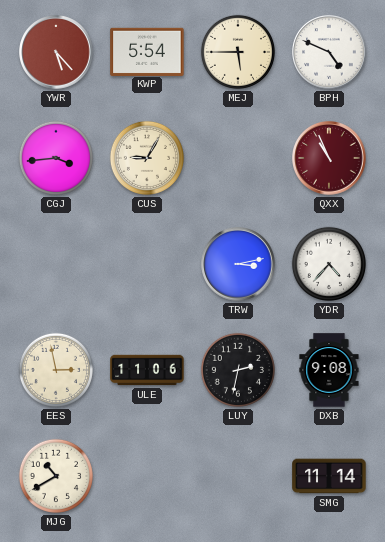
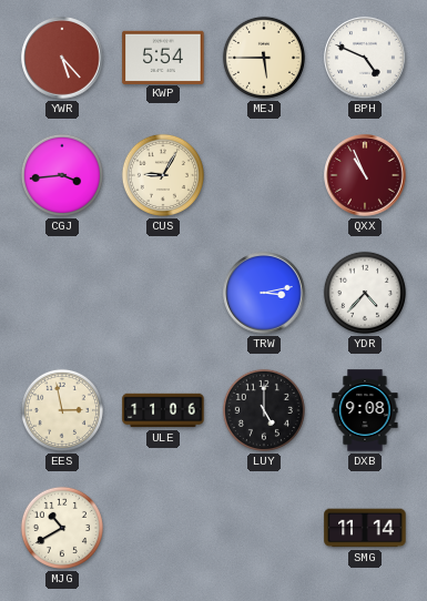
LUY: 2:32 -> 5:00
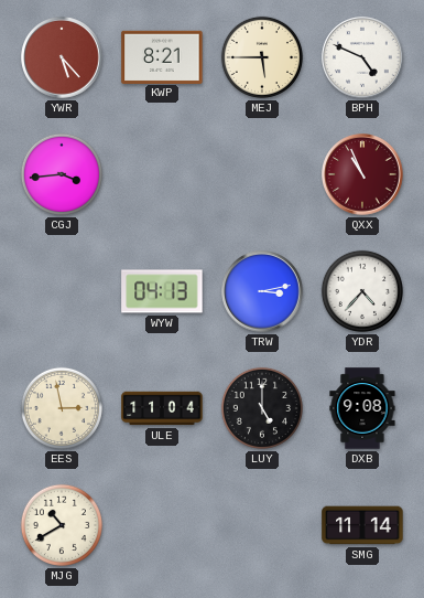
KWP: 5:54 -> 8:21
CUS: 9:05 -> none
WYW: none -> 04:13
ULE: 11:06 -> 11:04
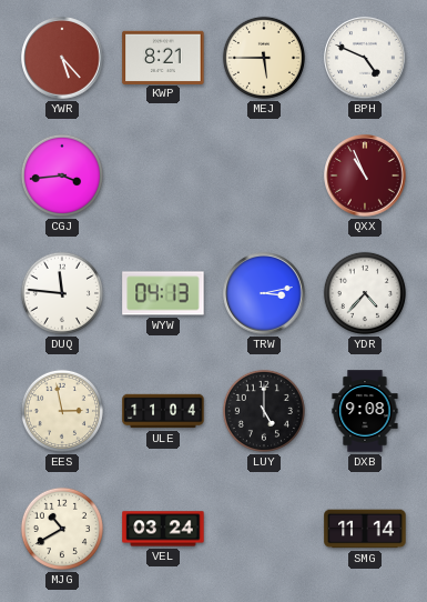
DUQ: none -> 11:46
VEL: none -> 03:24
